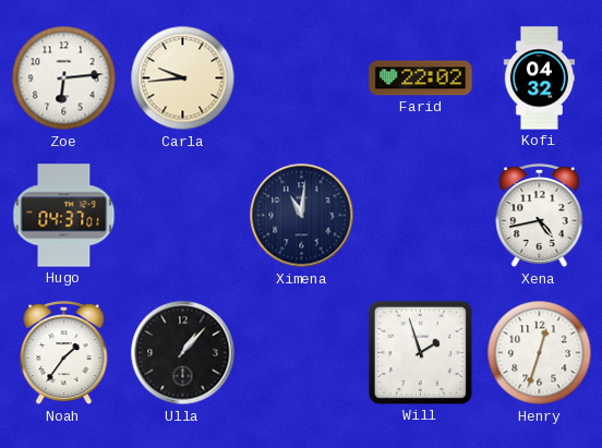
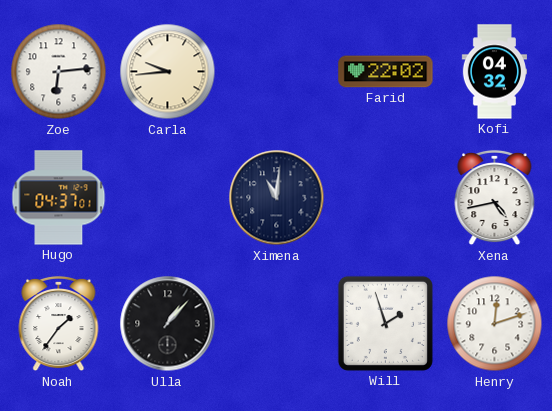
Henry: 12:33 -> 12:12
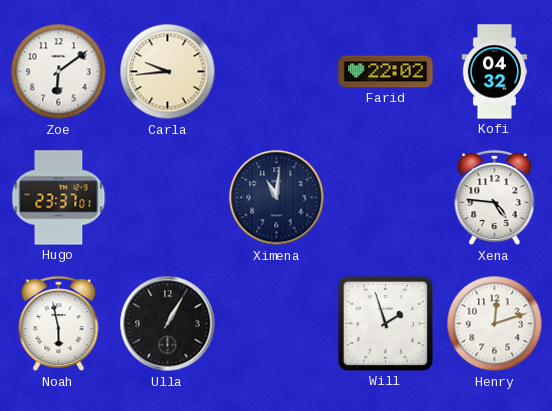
Zoe: 6:14 -> 6:09
Hugo: 04:37 -> 23:37
Xena: 4:43 -> 4:46
Noah: 1:36 -> 5:58
Ulla: 1:07 -> 1:05
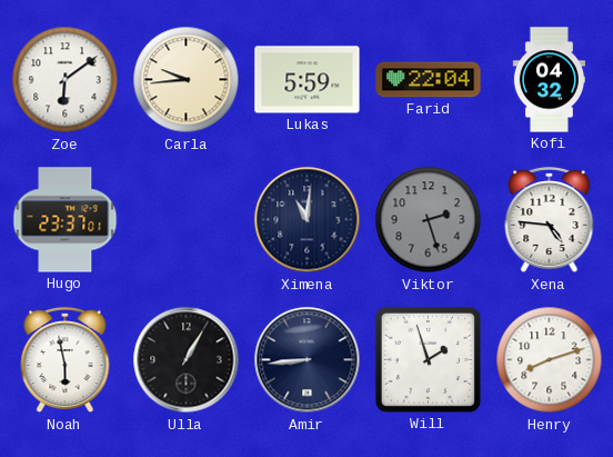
Lukas: none -> 5:59
Farid: 22:02 -> 22:04
Viktor: none -> 2:27
Amir: none -> 8:44
Henry: 12:12 -> 8:12
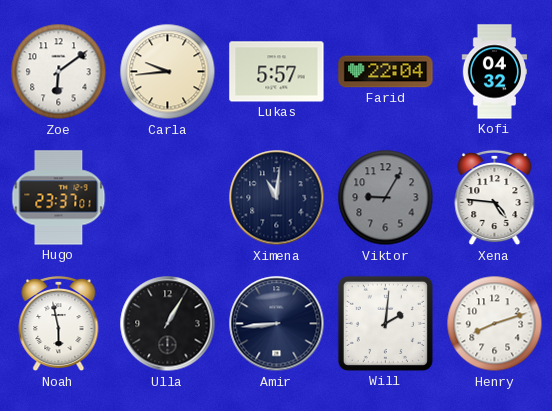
Lukas: 5:59 -> 5:57
Viktor: 2:27 -> 9:05
Will: 1:57 -> 2:01
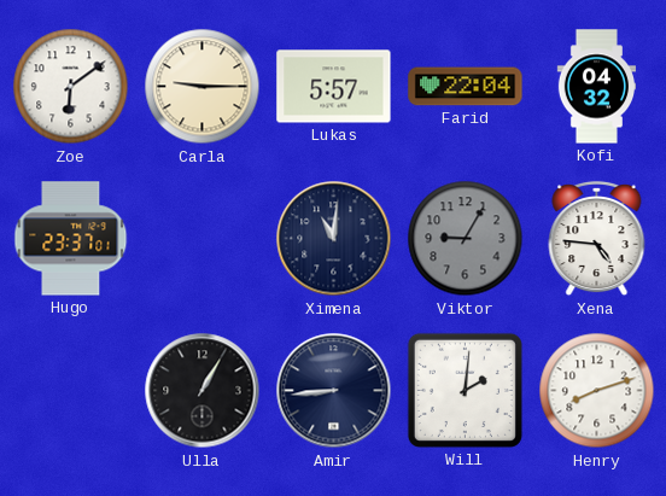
Carla: 9:44 -> 9:15
Noah: 5:58 -> none
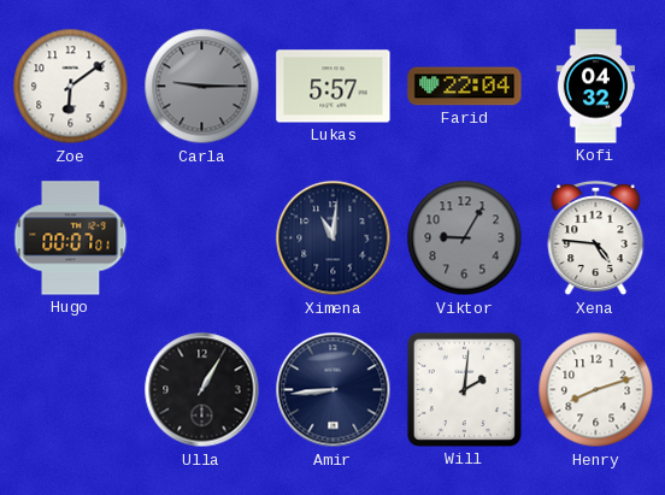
Carla dial: cream -> grey
Hugo: 23:37 -> 00:07
